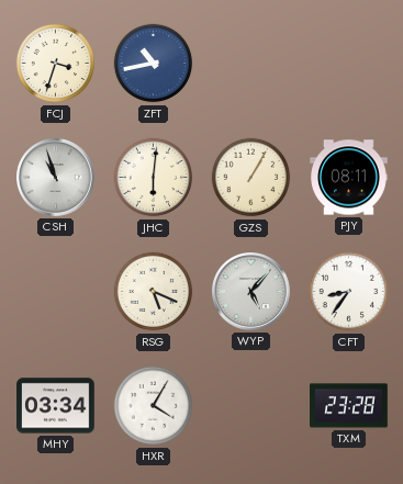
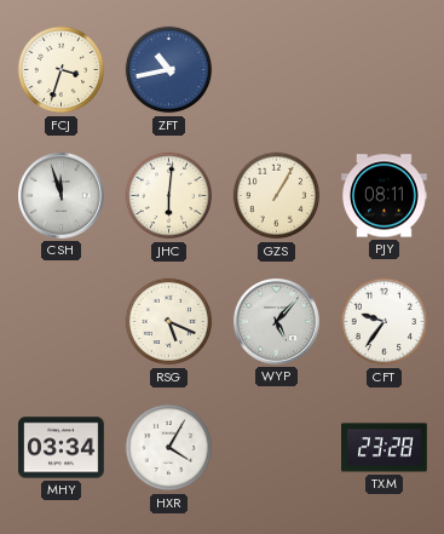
CSH: 10:57 -> 11:57
CFT: 8:36 -> 9:36
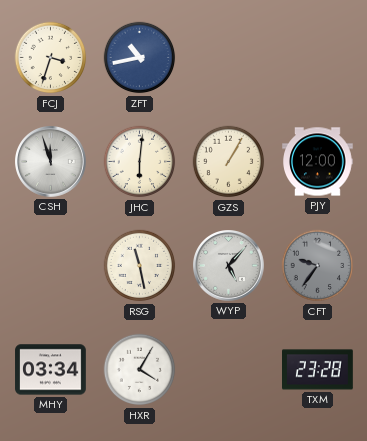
PJY: 08:11 -> 12:00
RSG: 5:19 -> 11:28
CFT dial: white -> grey
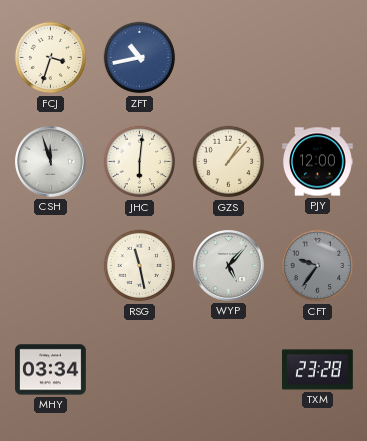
GZS: 1:05 -> 1:07
HXR: 4:05 -> none
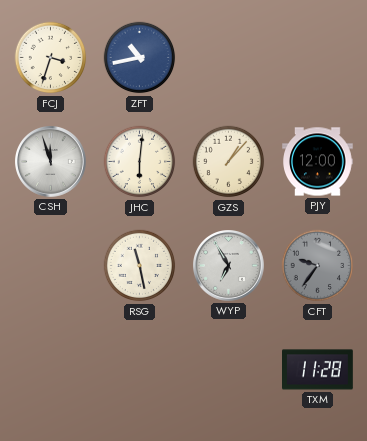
WYP: 5:07 -> 6:55
MHY: 03:34 -> none
TXM: 23:28 -> 11:28
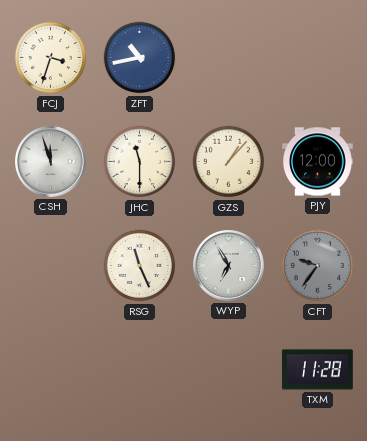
JHC: 6:01 -> 11:30
RSG: 11:28 -> 11:26
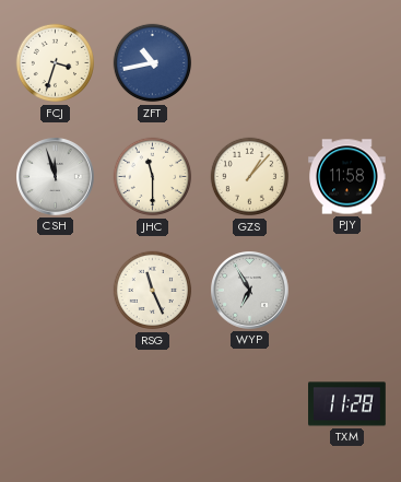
PJY: 12:00 -> 11:58
CFT: 9:36 -> none
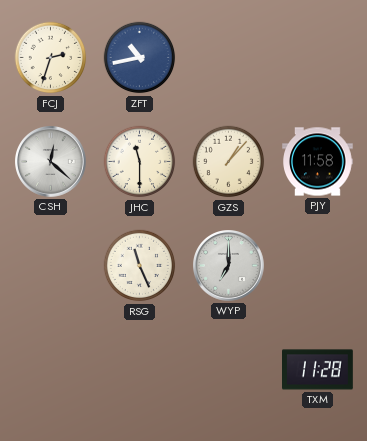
FCJ: 3:33 -> 2:33
CSH: 11:57 -> 12:22
WYP: 6:55 -> 7:00
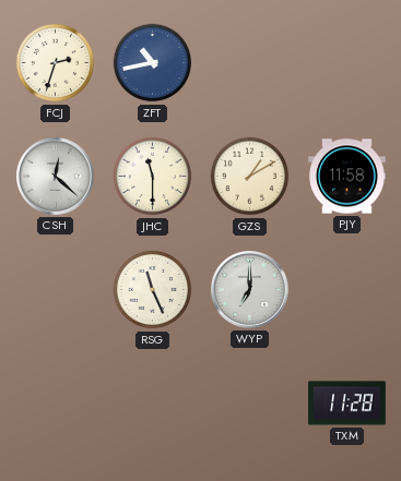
GZS: 1:07 -> 1:10
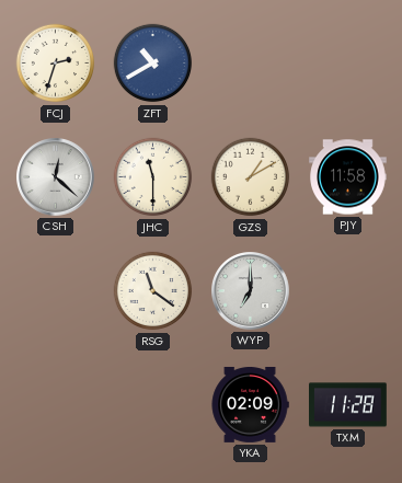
ZFT: 10:43 -> 10:40
RSG: 11:26 -> 11:21
YKA: none -> 02:09
